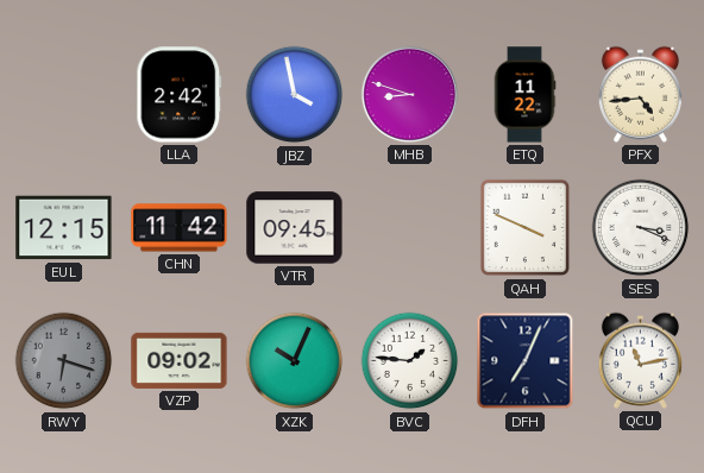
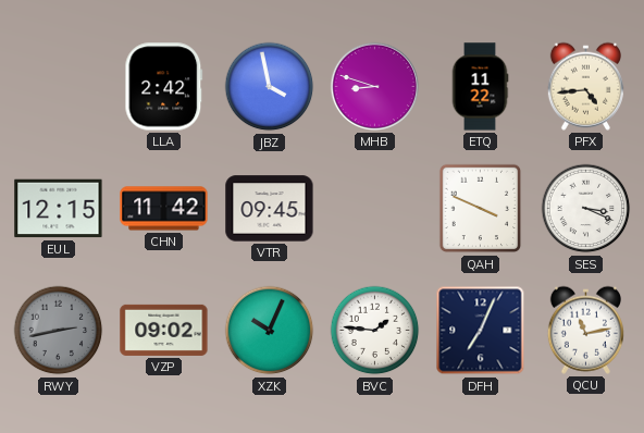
RWY: 6:18 -> 2:43
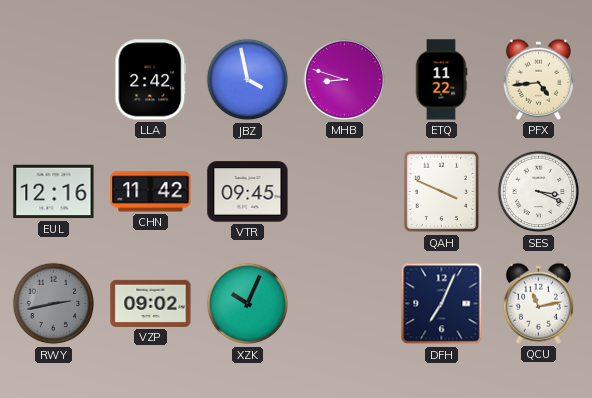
EUL: 12:15 -> 12:16
BVC: 1:46 -> none
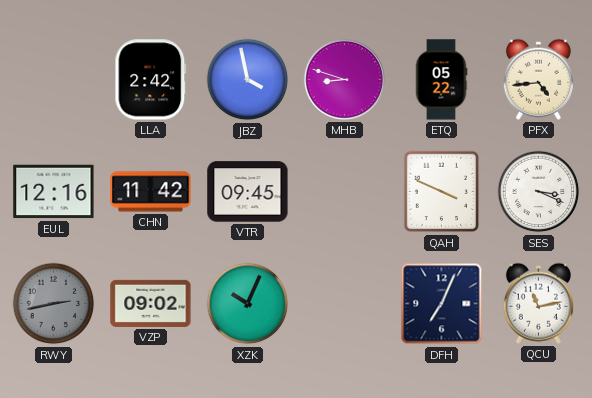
ETQ: 11:22 -> 05:22
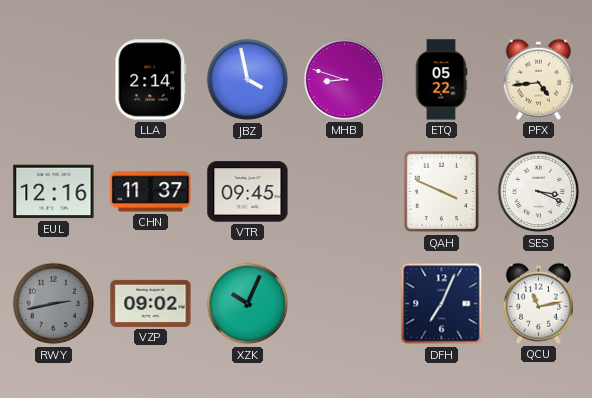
LLA: 2:42 -> 2:14
CHN: 11:42 -> 11:37
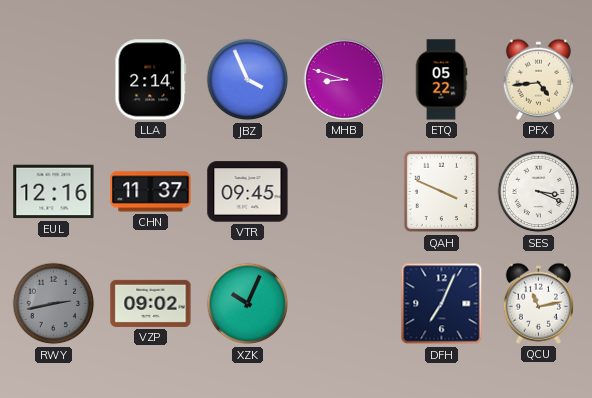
JBZ: 3:58 -> 3:56
